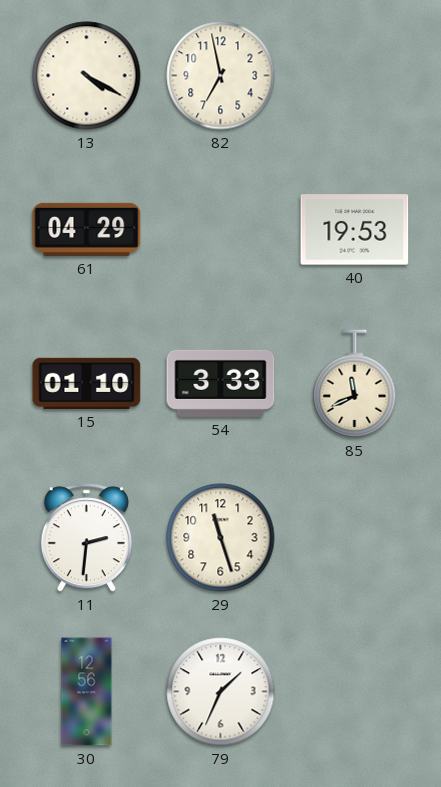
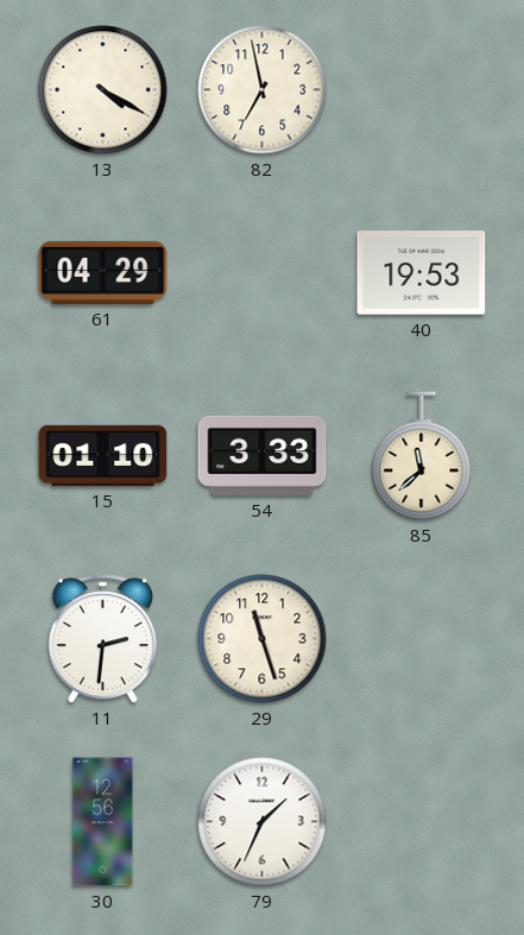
85: 11:41 -> 11:38
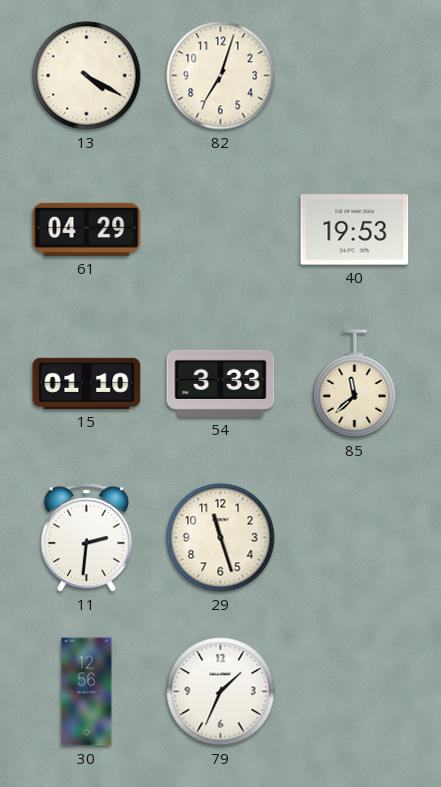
82: 6:58 -> 7:03
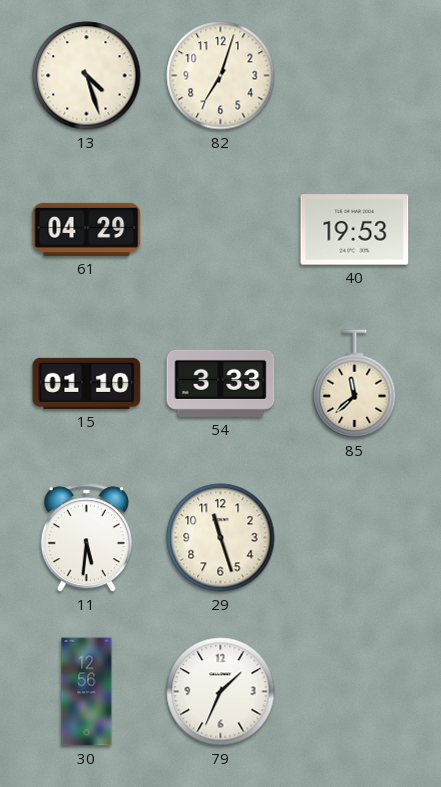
13: 4:20 -> 4:27
11: 2:31 -> 5:31
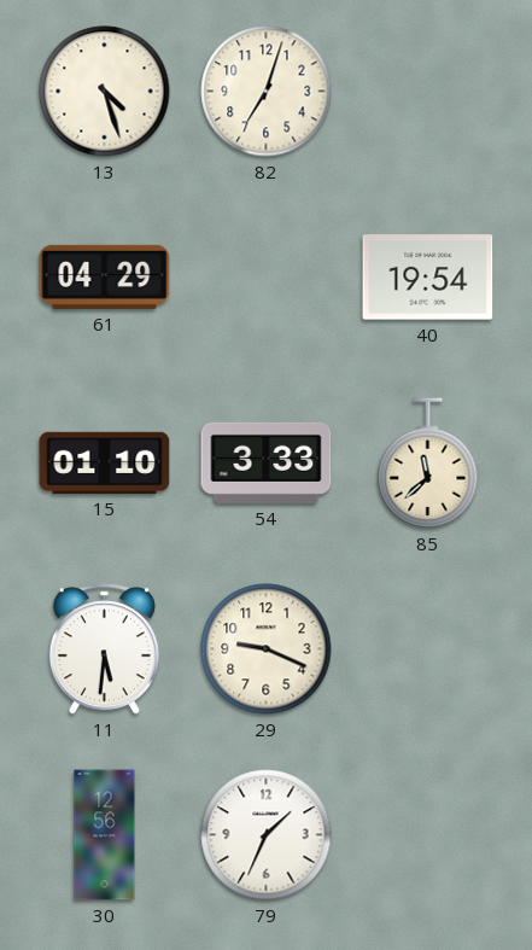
40: 19:53 -> 19:54
29: 11:27 -> 9:19
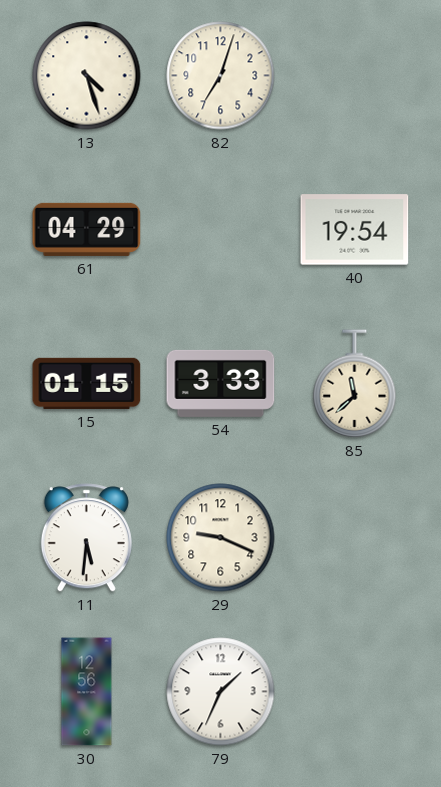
15: 01:10 -> 01:15
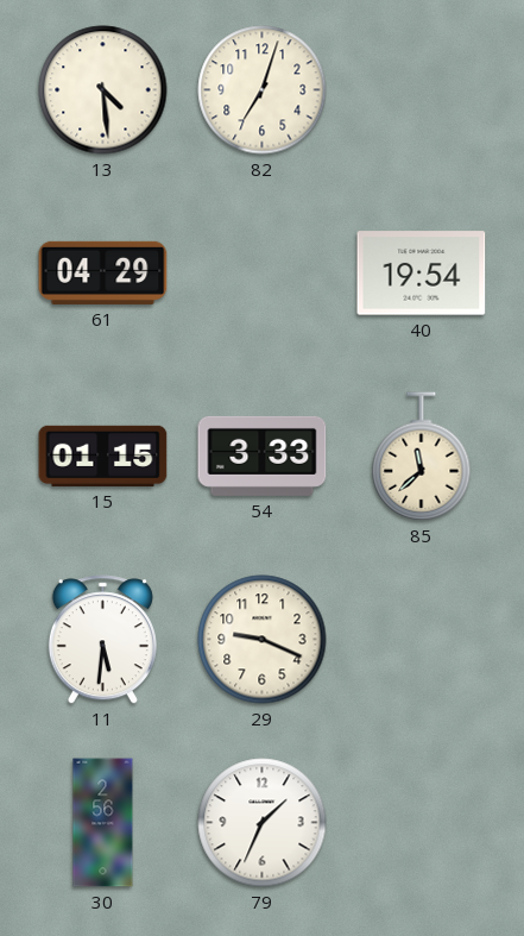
13: 4:27 -> 4:29
30: 12:56 -> 2:56
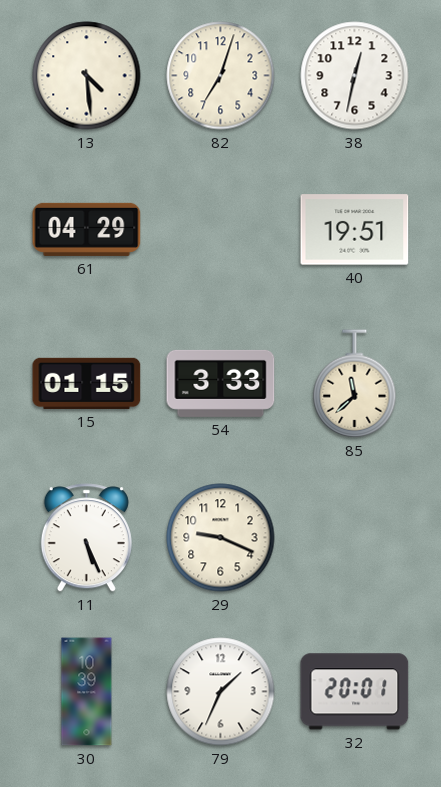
38: none -> 12:32
40: 19:54 -> 19:51
11: 5:31 -> 5:26
30: 2:56 -> 10:39
32: none -> 20:01
